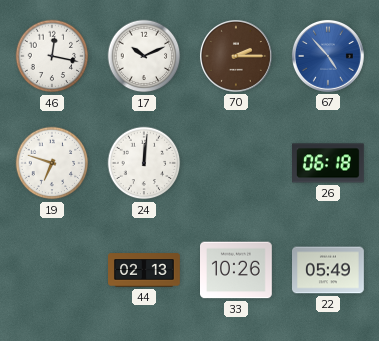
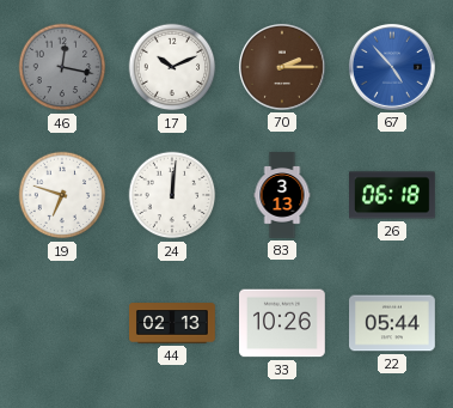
46 dial: white -> grey
83: none -> 3:13
22: 05:49 -> 05:44
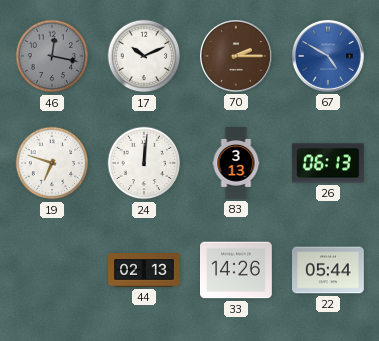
67: 4:53 -> 4:50
26: 06:18 -> 06:13
33: 10:26 -> 14:26
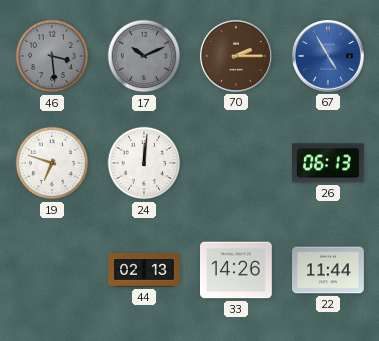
46: 12:17 -> 3:29
17 dial: white -> grey
67: 4:50 -> 4:55
83: 3:13 -> none
22: 05:44 -> 11:44
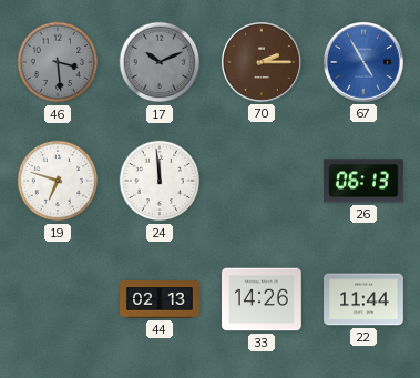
24: 12:01 -> 11:59
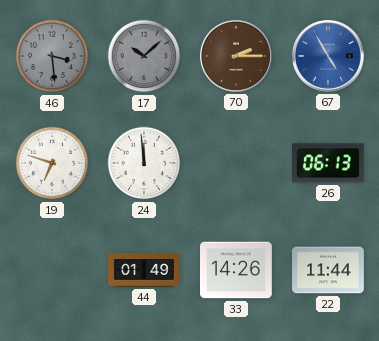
17: 10:11 -> 10:08
44: 02:13 -> 01:49
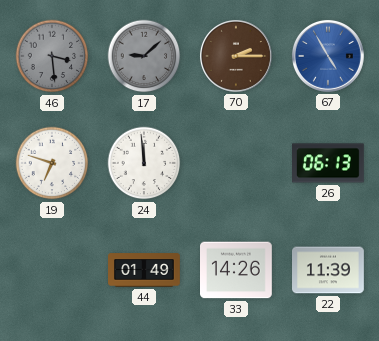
17: 10:08 -> 9:08
22: 11:44 -> 11:39
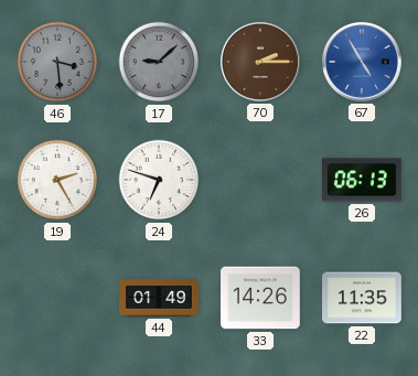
19: 6:48 -> 2:25
24: 11:59 -> 6:48
22: 11:39 -> 11:35
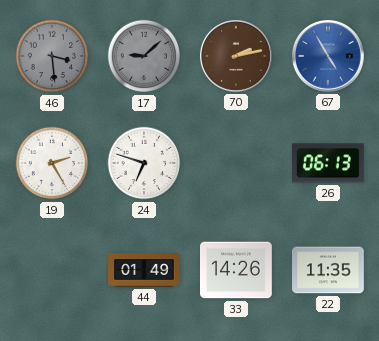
70: 2:15 -> 2:13
